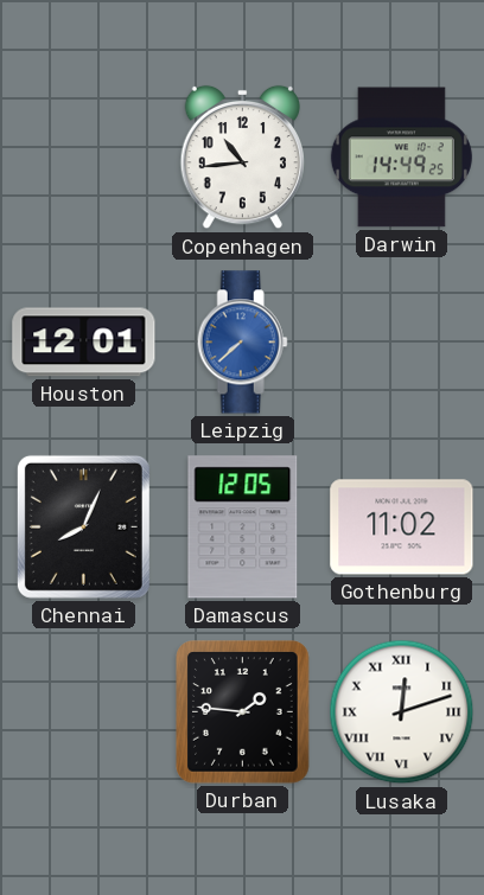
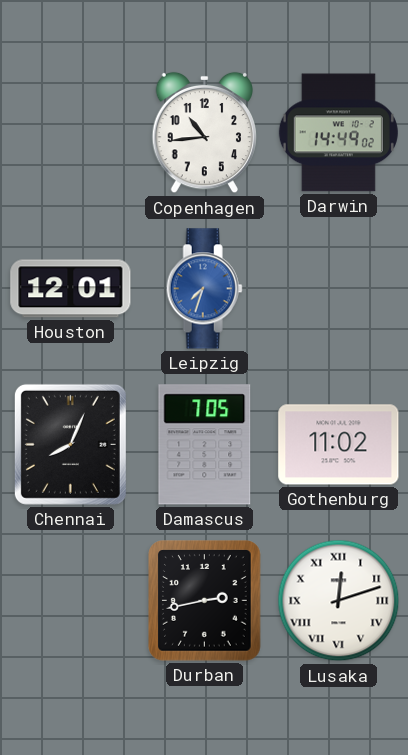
Darwin: 14:49:25 -> 14:49:02
Leipzig: 7:38 -> 7:33
Damascus: 12:05 -> 7:05
Durban: 1:46 -> 2:43
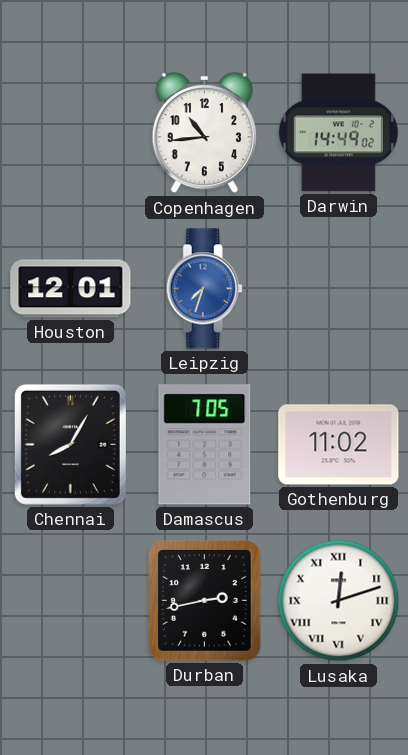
Chennai: 8:04 -> 8:05
